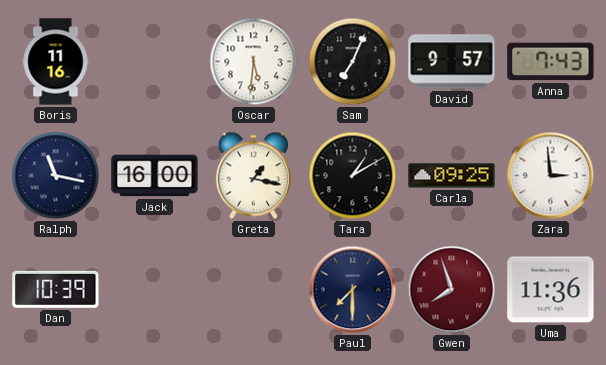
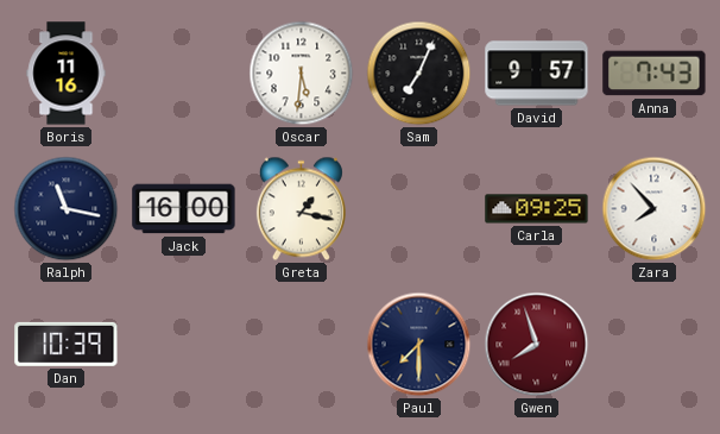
Tara: 1:10 -> none
Zara: 2:59 -> 7:53
Uma: 11:36 -> none
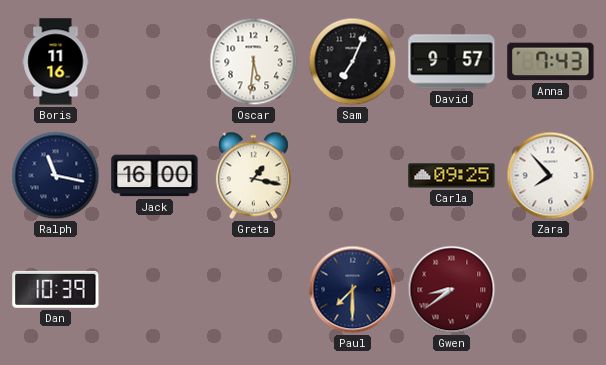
Gwen: 7:57 -> 8:39
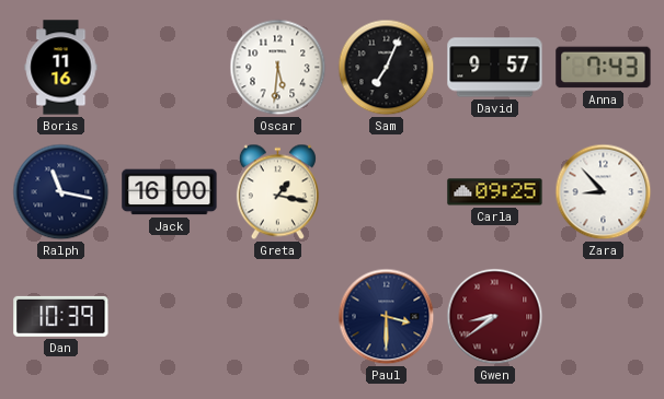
Zara: 7:53 -> 8:53
Paul: 7:30 -> 3:30
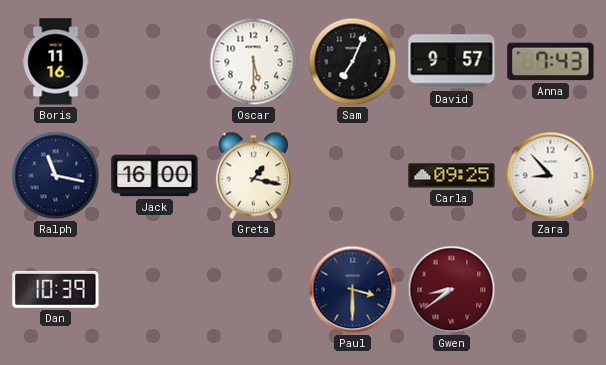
Oscar: 5:31 -> 5:30
